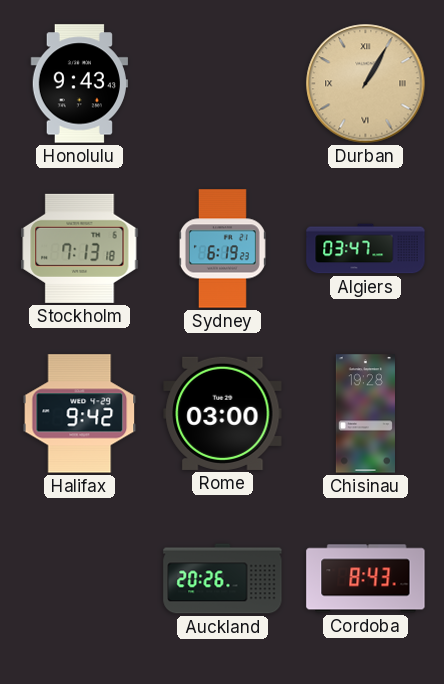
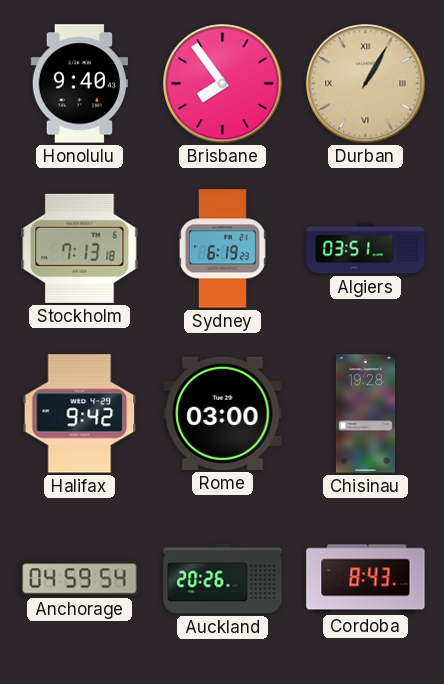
Honolulu: 9:43 -> 9:40
Brisbane: none -> 7:54
Algiers: 03:47 -> 03:51
Anchorage: none -> 04:59
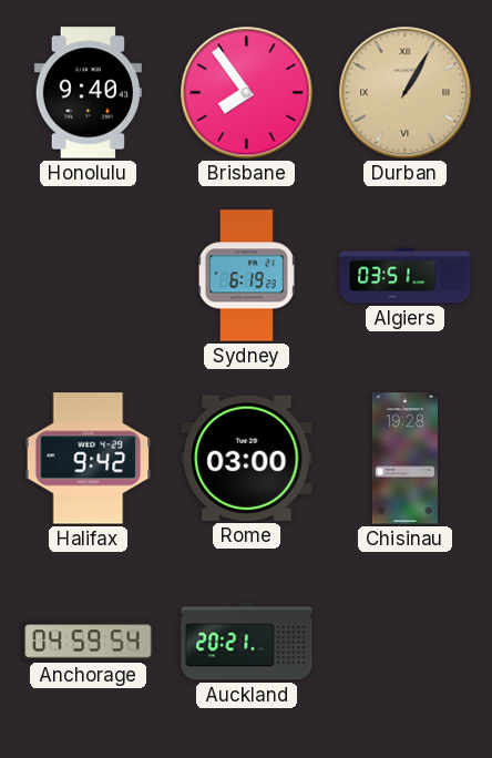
Stockholm: 7:13 -> none
Auckland: 20:26 -> 20:21
Cordoba: 8:43 -> none
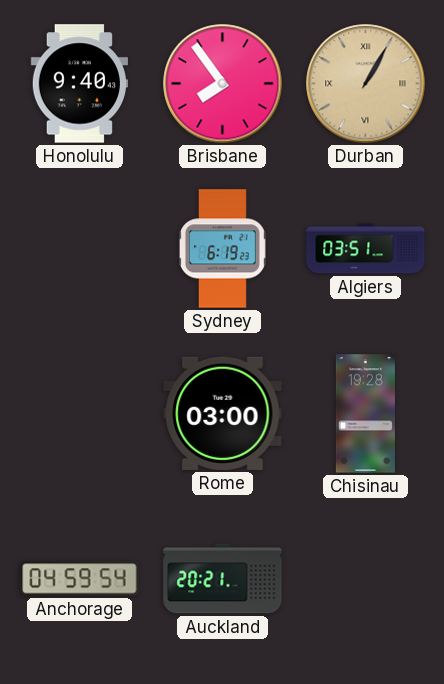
Halifax: 9:42 -> none
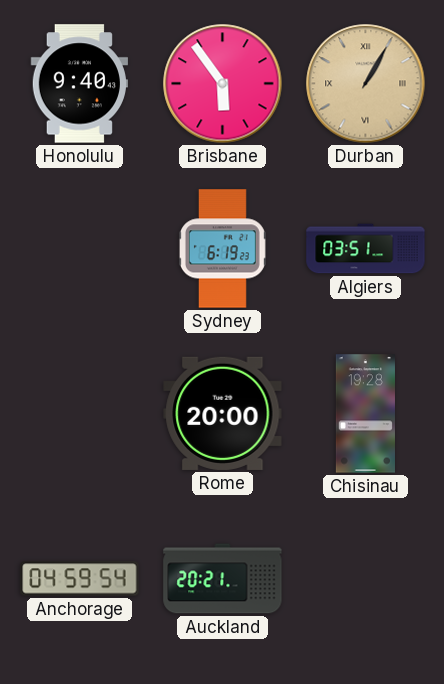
Brisbane: 7:54 -> 5:54
Rome: 03:00 -> 20:00
